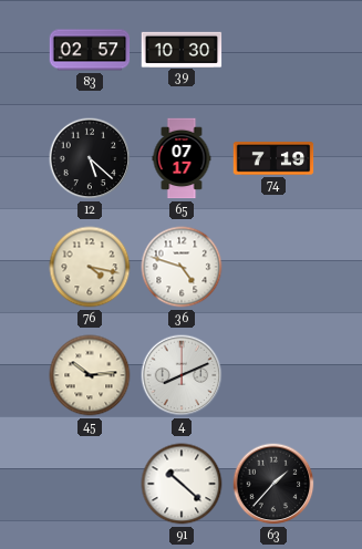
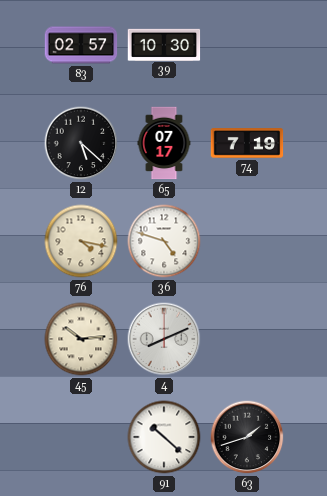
63: 1:37 -> 1:42
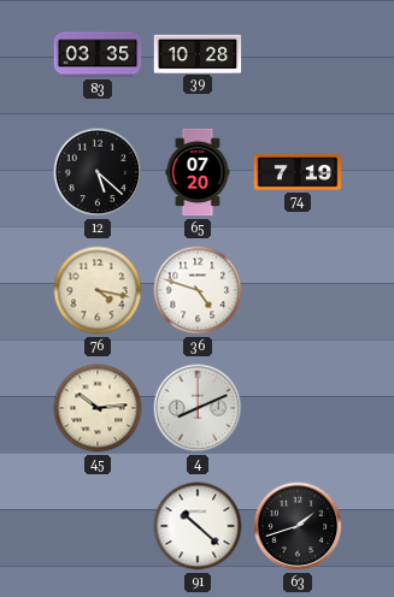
83: 02:57 -> 03:35
39: 10:30 -> 10:28
65: 07:17 -> 07:20
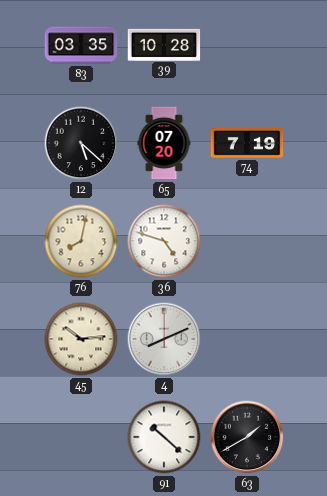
76: 4:17 -> 8:02
63: 1:42 -> 1:40
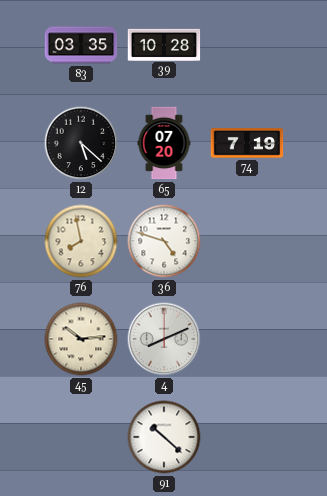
76: 8:02 -> 7:58
63: 1:40 -> none
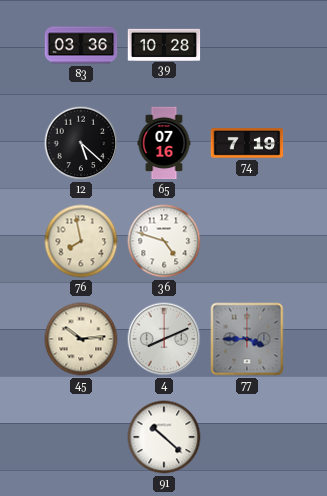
83: 03:35 -> 03:36
65: 07:20 -> 07:16
77: none -> 3:45
